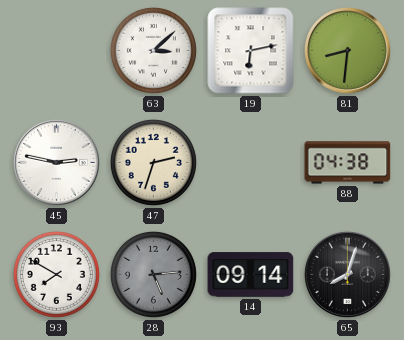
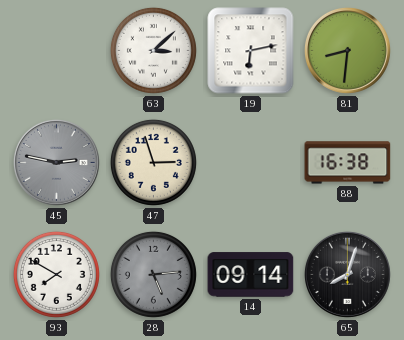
45 dial: white -> grey
47: 2:33 -> 2:57
88: 04:38 -> 16:38
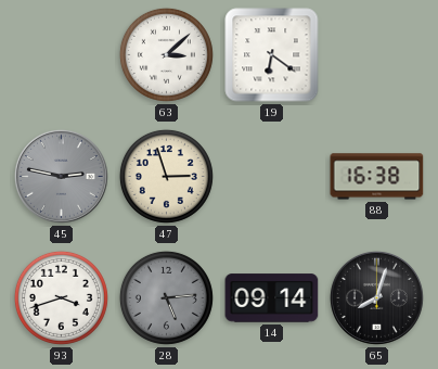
19: 6:13 -> 6:21
81: 8:31 -> none
93: 7:50 -> 3:42
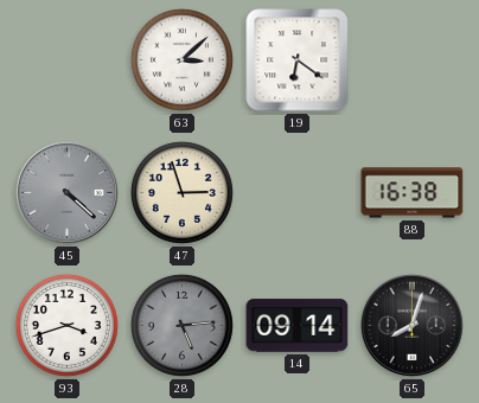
45: 2:47 -> 4:22
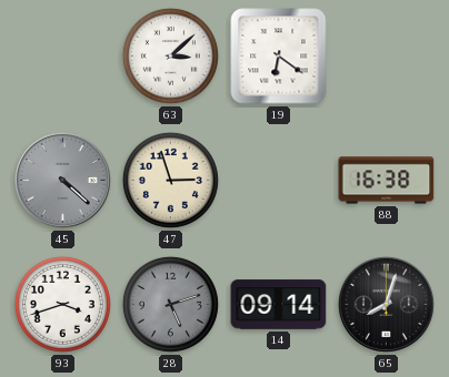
28: 5:14 -> 5:12
